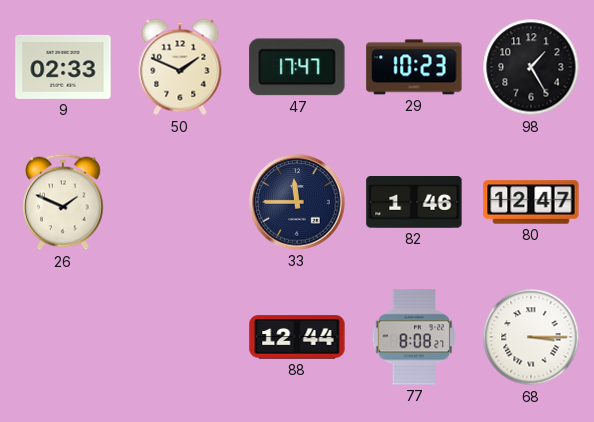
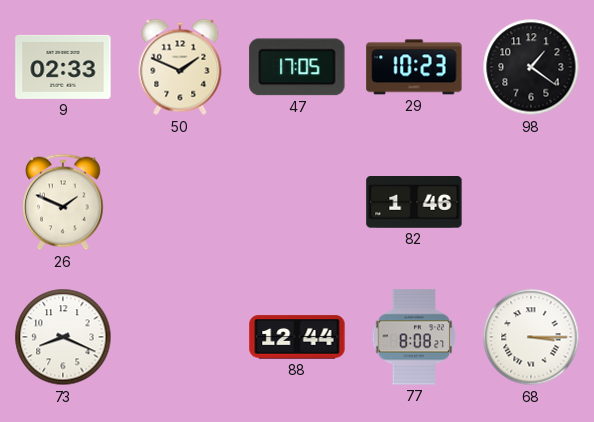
47: 17:47 -> 17:05
98: 1:25 -> 1:21
33: 11:45 -> none
80: 12:47 -> none
73: none -> 8:19
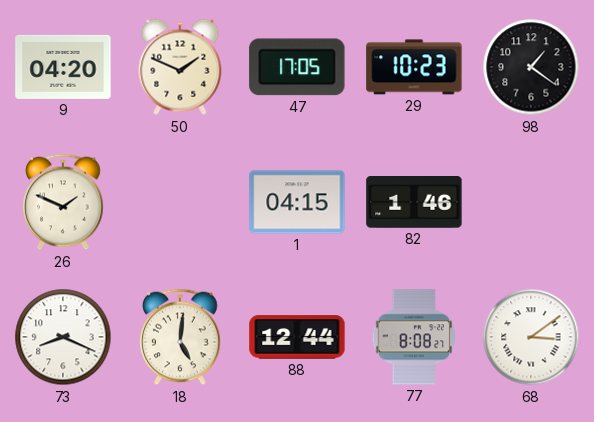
9: 02:33 -> 04:20
1: none -> 04:15
18: none -> 5:01
68: 3:15 -> 3:09
